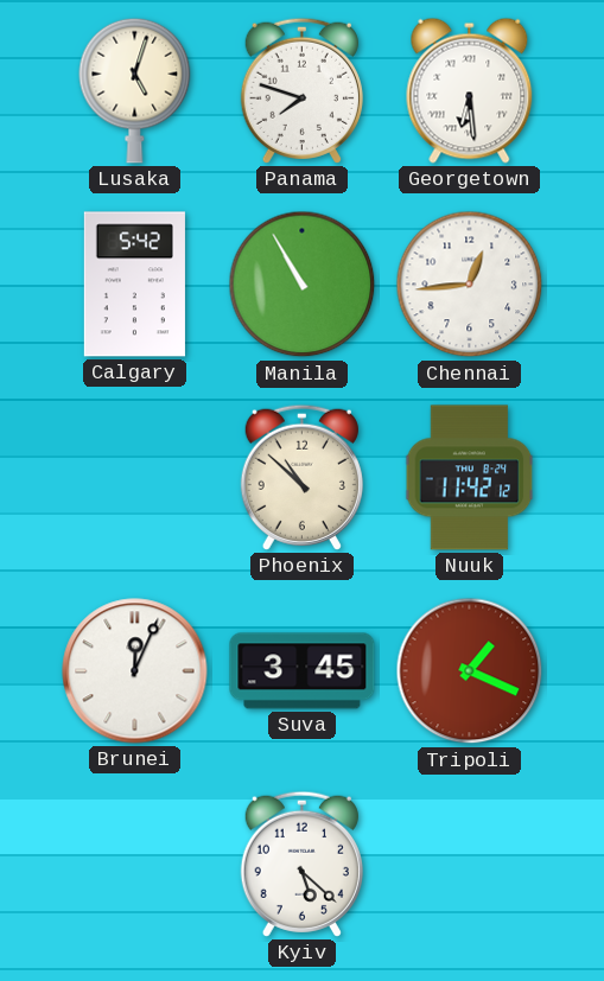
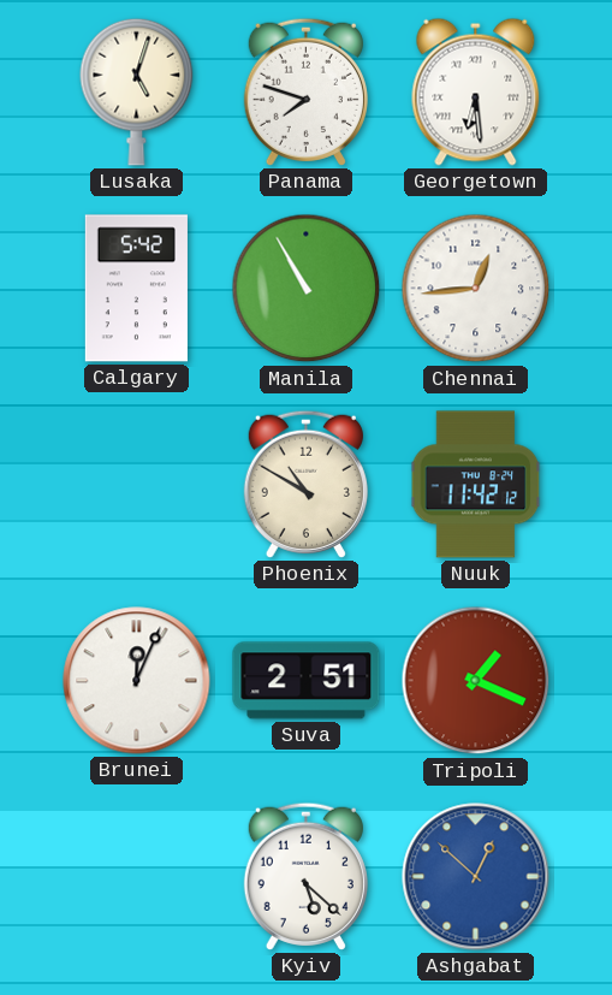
Phoenix: 10:52 -> 10:50
Suva: 3:45 -> 2:51
Ashgabat: none -> 12:52
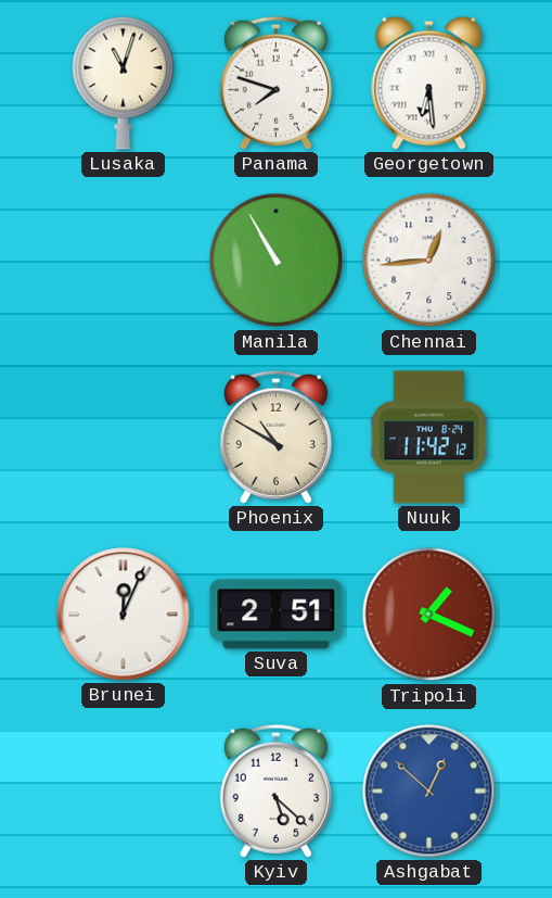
Lusaka: 5:03 -> 11:03
Calgary: 5:42 -> none
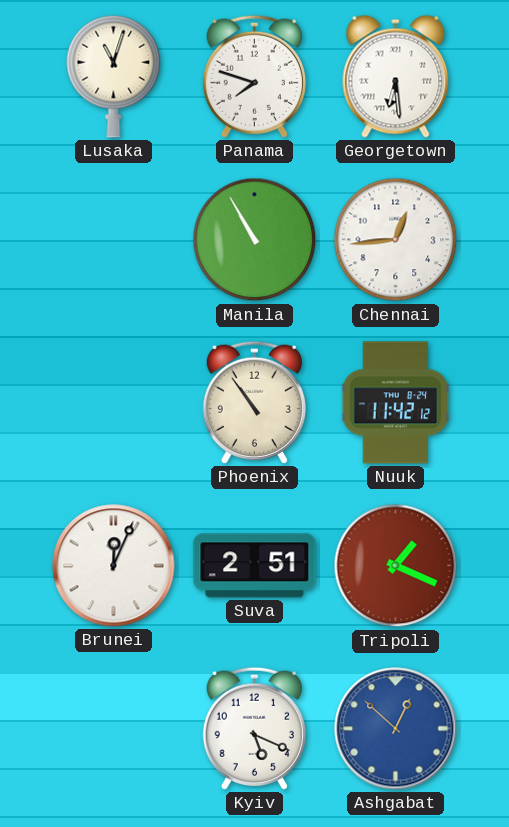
Phoenix: 10:50 -> 10:54
Kyiv: 5:22 -> 5:19
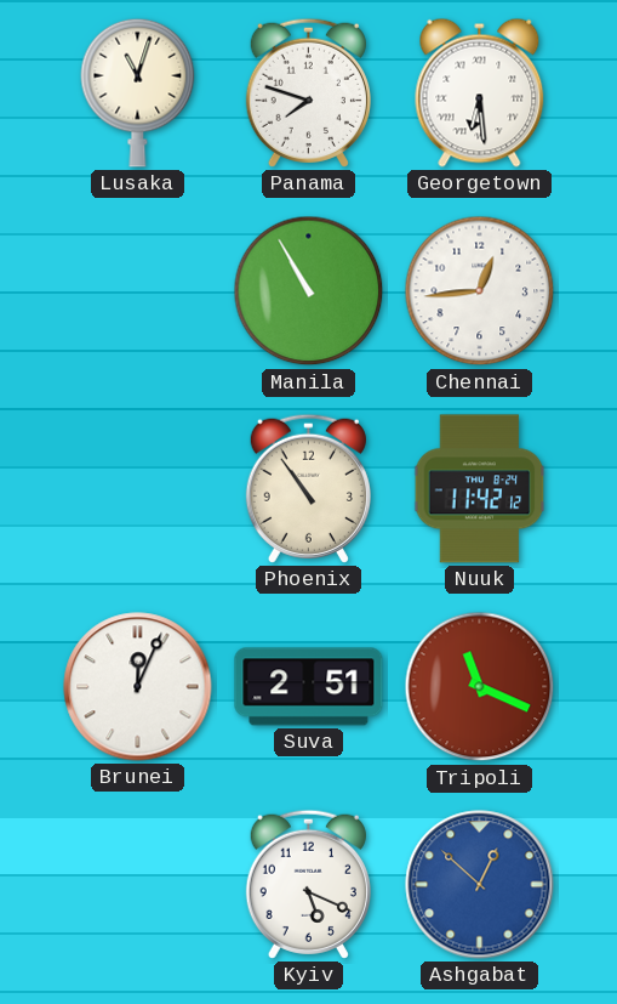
Tripoli: 1:19 -> 11:19
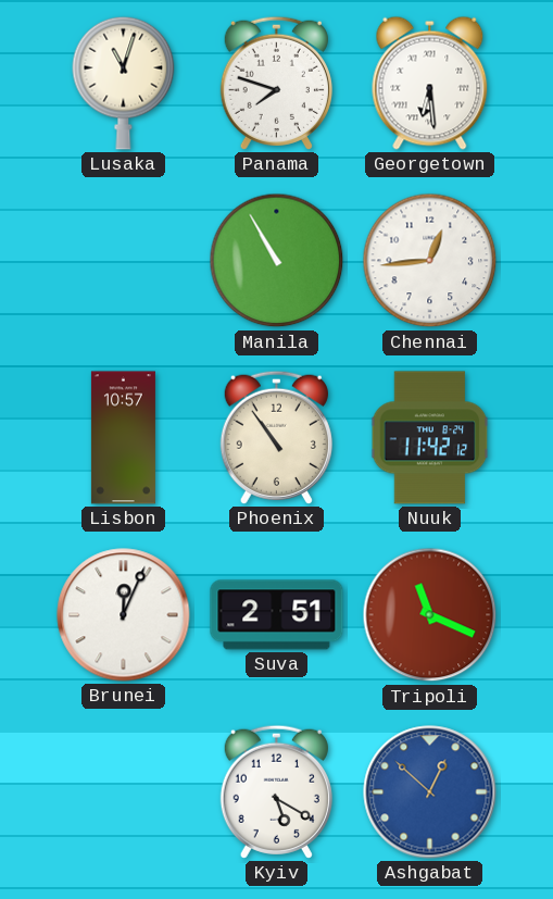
Lisbon: none -> 10:57
Kyiv: 5:19 -> 5:20
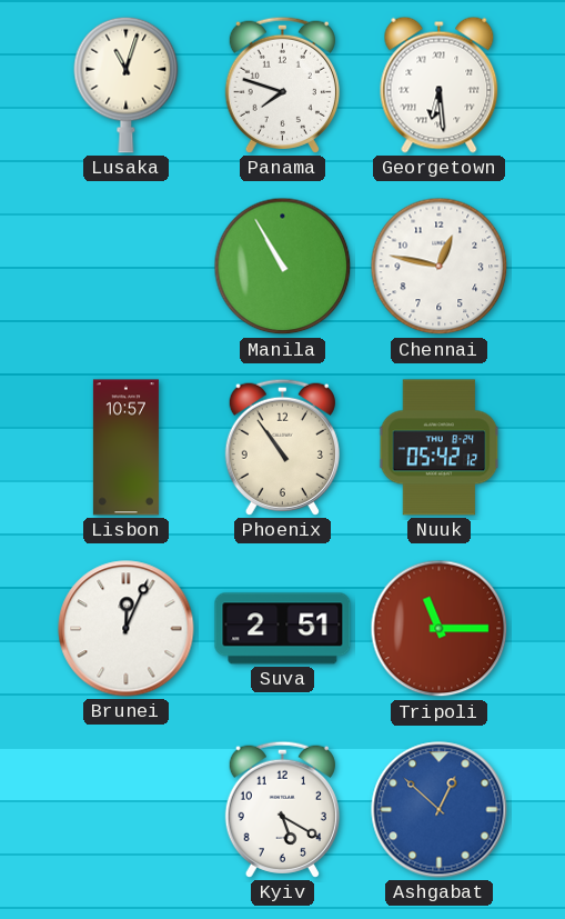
Chennai: 12:44 -> 12:47
Nuuk: 11:42 -> 05:42
Tripoli: 11:19 -> 11:15
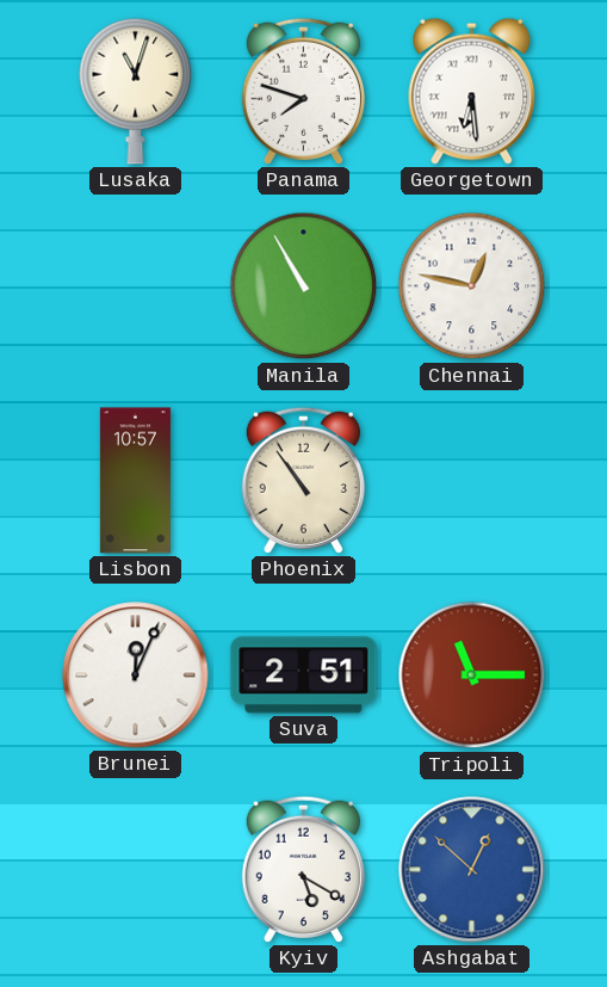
Nuuk: 05:42 -> none
